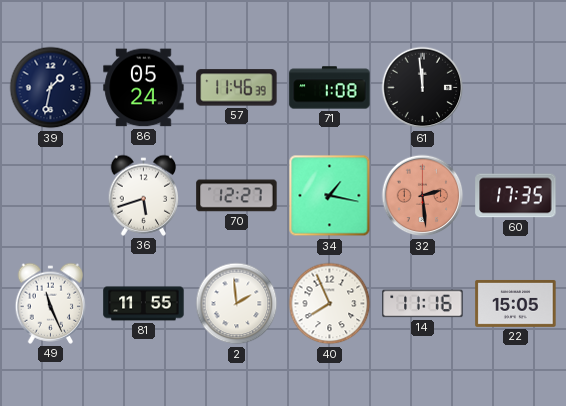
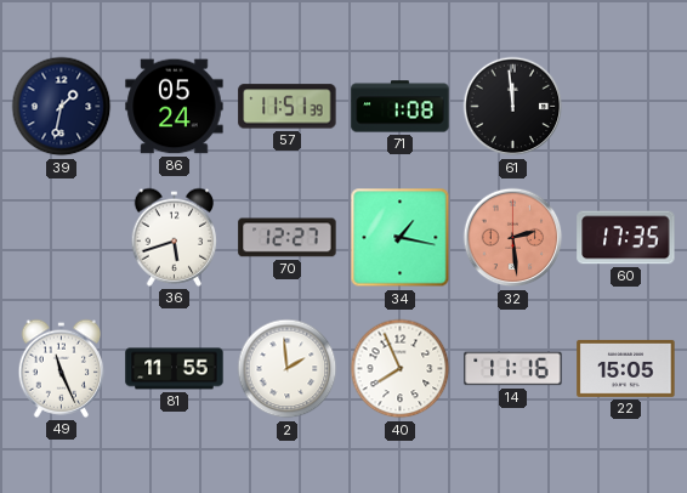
57: 11:46 -> 11:51
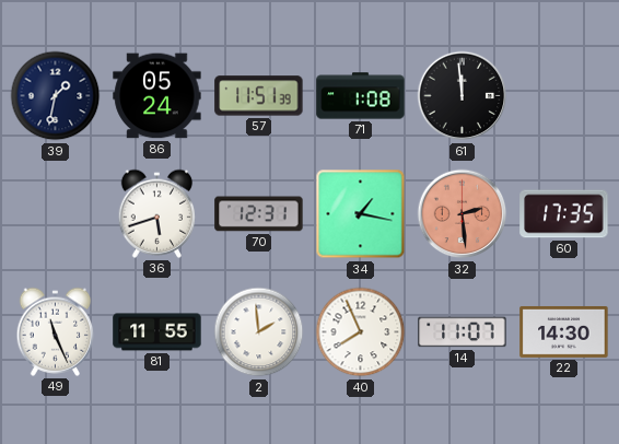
70: 12:27 -> 12:31
14: 11:16 -> 11:07
22: 15:05 -> 14:30
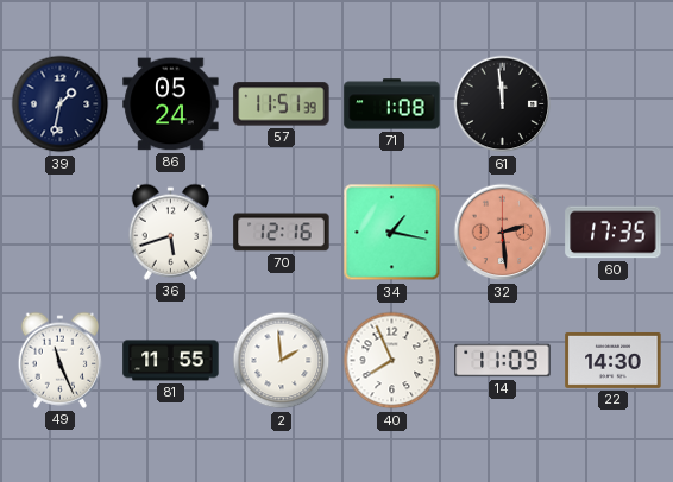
70: 12:31 -> 12:16
14: 11:07 -> 11:09
